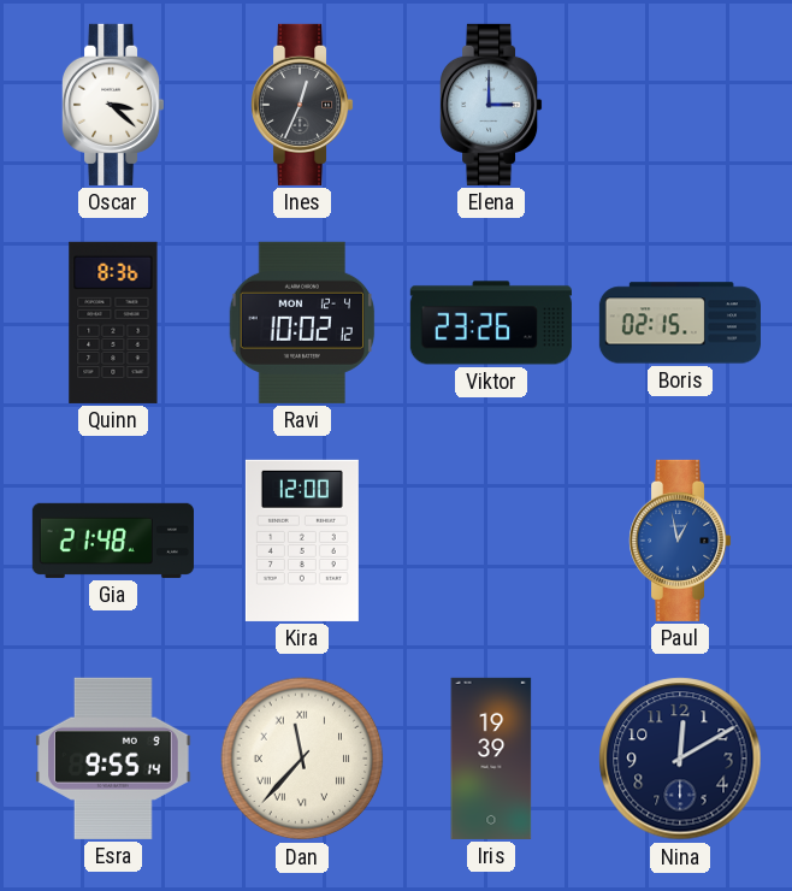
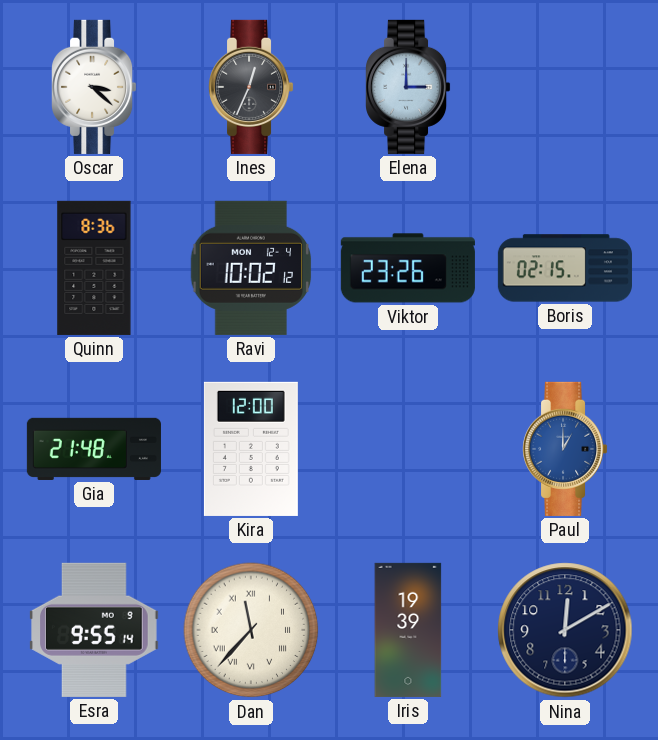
Paul: 12:58 -> 1:00
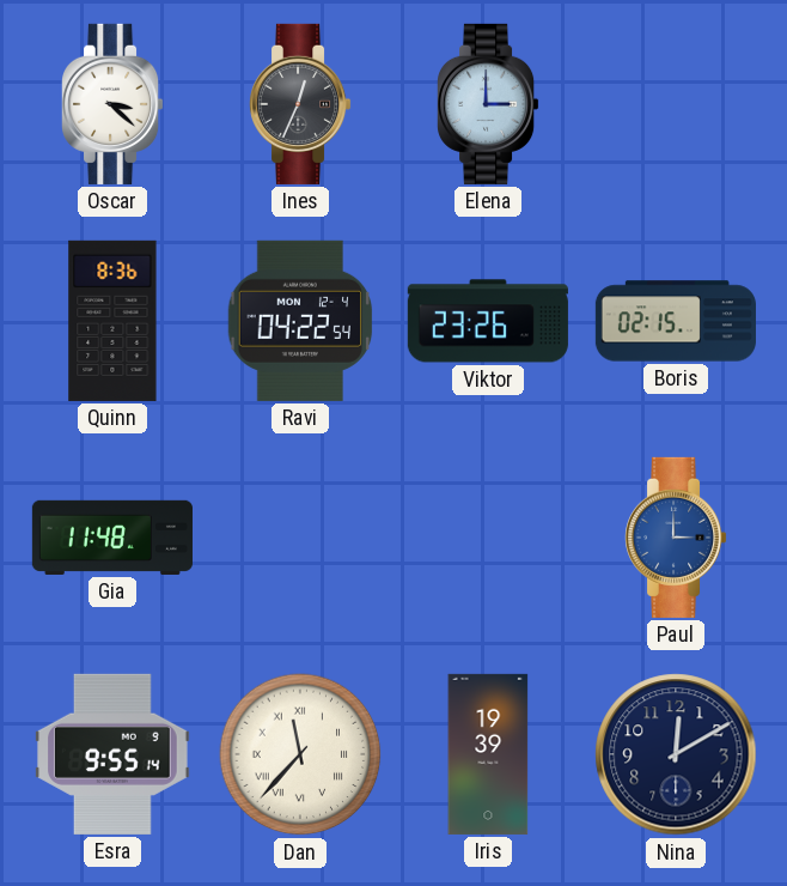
Ravi: 10:02 -> 04:22
Gia: 21:48 -> 11:48
Kira: 12:00 -> none
Paul: 1:00 -> 3:00
